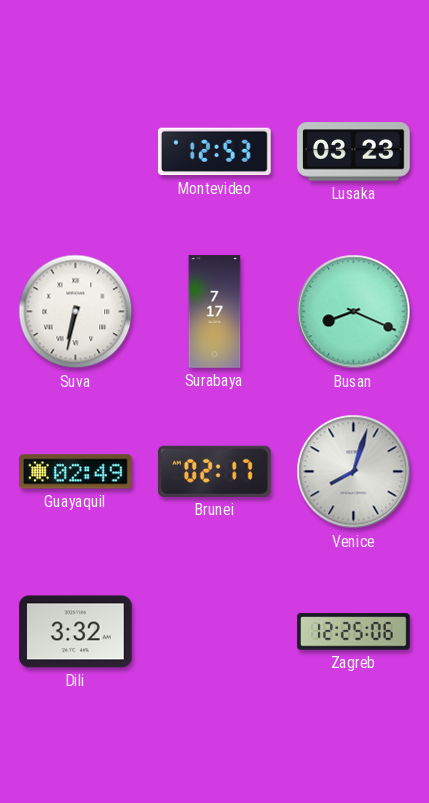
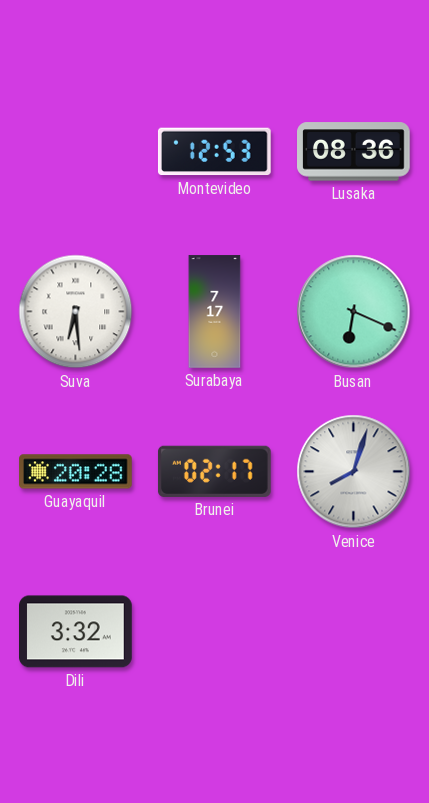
Lusaka: 03:23 -> 08:36
Suva: 6:32 -> 6:29
Busan: 8:19 -> 6:19
Guayaquil: 02:49 -> 20:28
Zagreb: 12:25 -> none
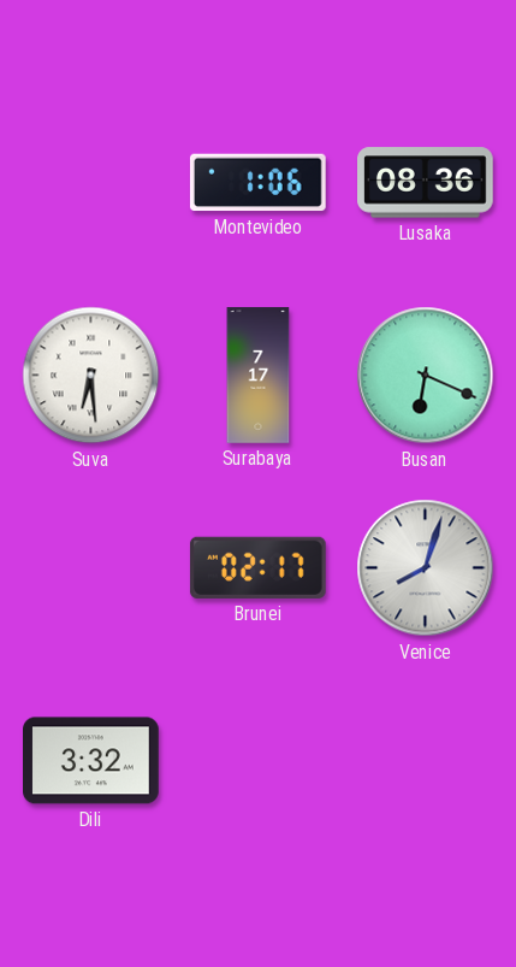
Montevideo: 12:53 -> 1:06
Guayaquil: 20:28 -> none
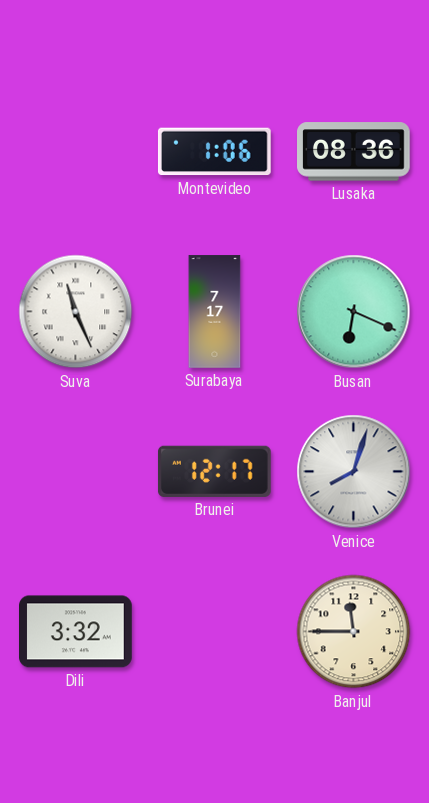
Suva: 6:29 -> 11:26
Brunei: 02:17 -> 12:17
Banjul: none -> 11:45
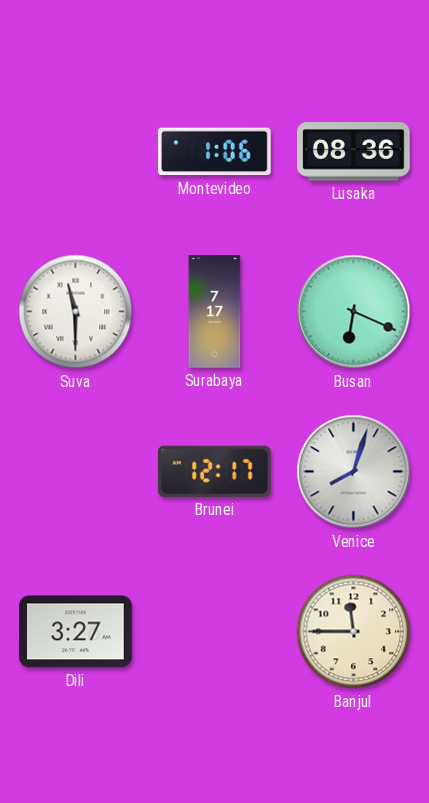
Suva: 11:26 -> 11:30
Dili: 3:32 -> 3:27
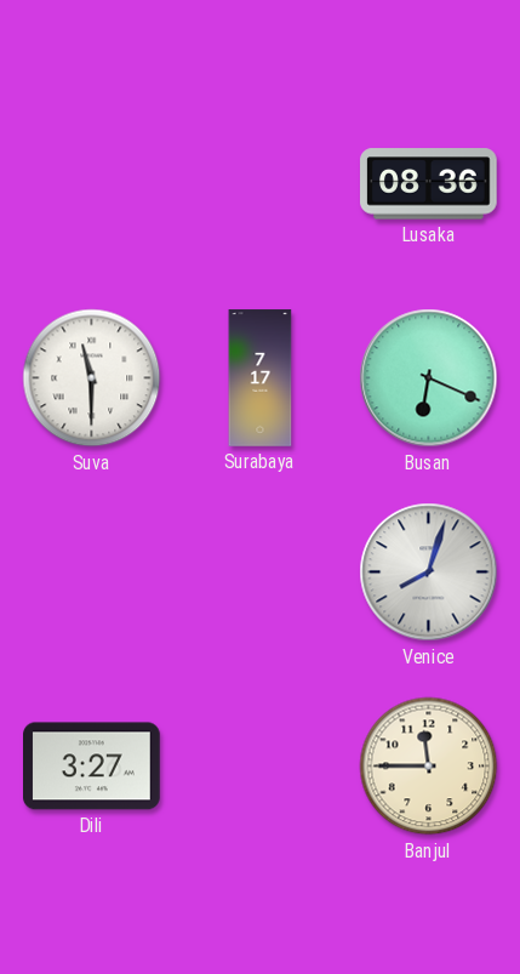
Montevideo: 1:06 -> none
Brunei: 12:17 -> none
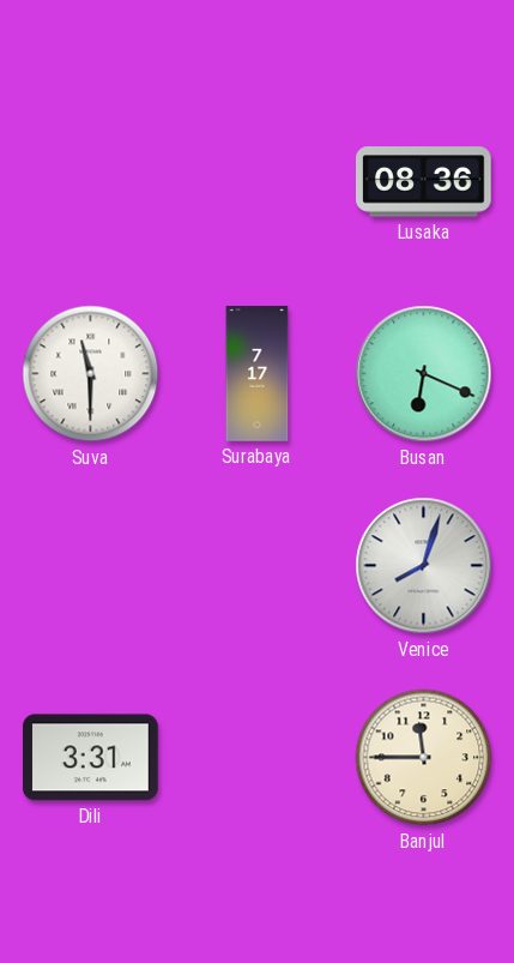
Dili: 3:27 -> 3:31
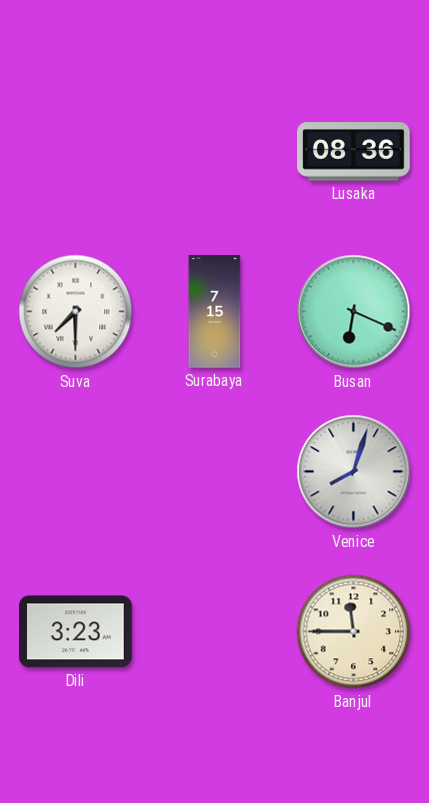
Suva: 11:30 -> 7:30
Surabaya: 7:17 -> 7:15
Dili: 3:31 -> 3:23
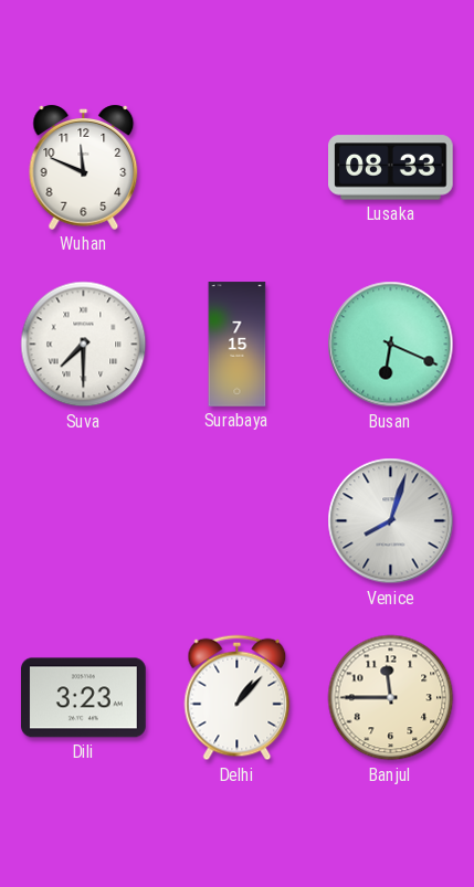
Wuhan: none -> 11:49
Lusaka: 08:36 -> 08:33
Delhi: none -> 1:07
